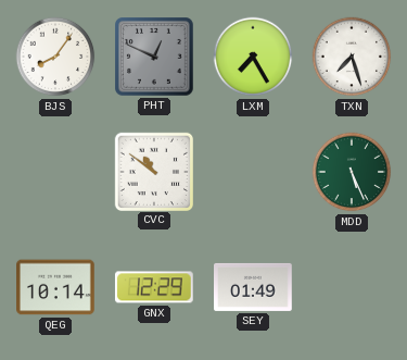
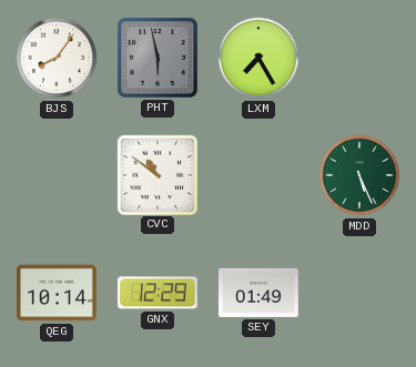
PHT: 12:49 -> 5:58
TXN: 7:27 -> none
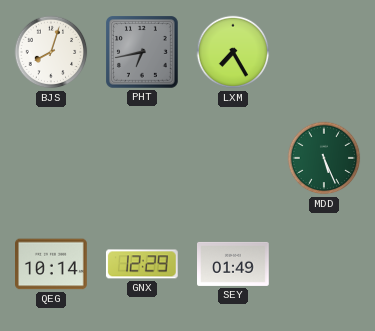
BJS: 8:06 -> 8:03
PHT: 5:58 -> 6:43
CVC: 10:51 -> none
